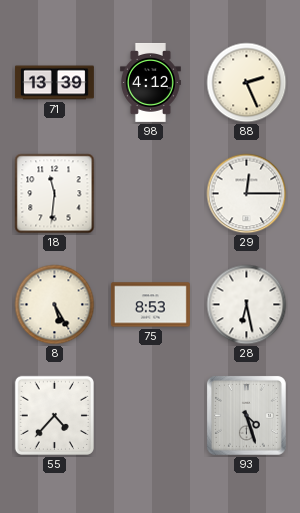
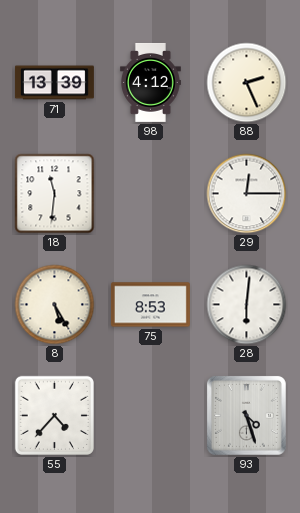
28: 6:28 -> 6:01
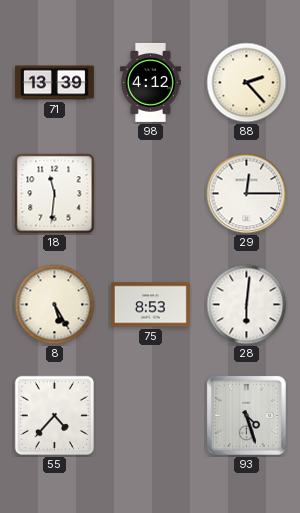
88: 2:26 -> 2:23
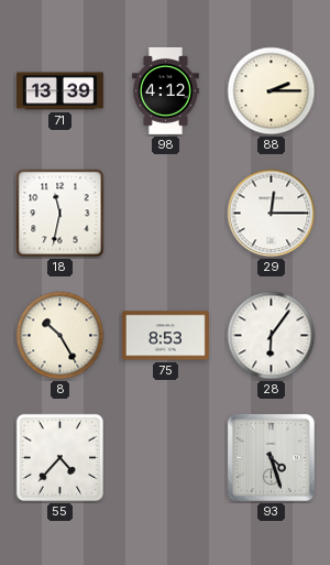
88: 2:23 -> 2:15
18: 11:31 -> 11:32
8: 5:25 -> 10:25
28: 6:01 -> 6:06
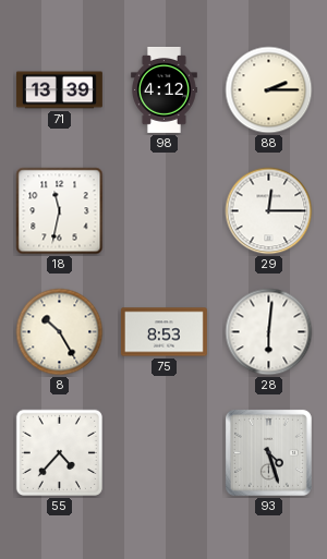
28: 6:06 -> 6:01
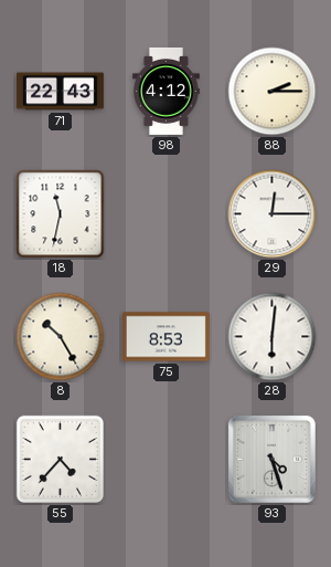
71: 13:39 -> 22:43
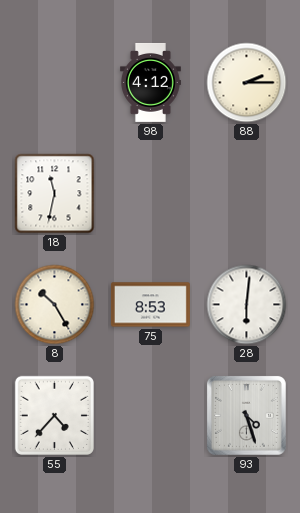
71: 22:43 -> none
29: 12:15 -> none
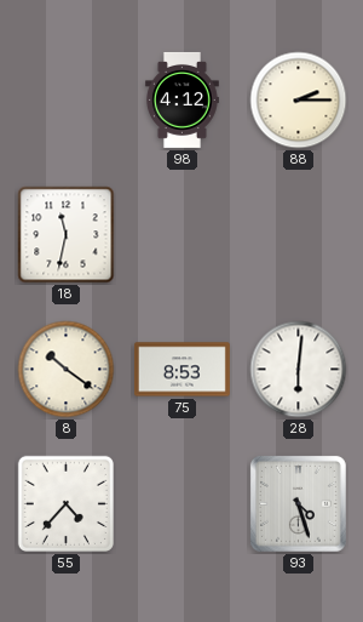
8: 10:25 -> 10:21
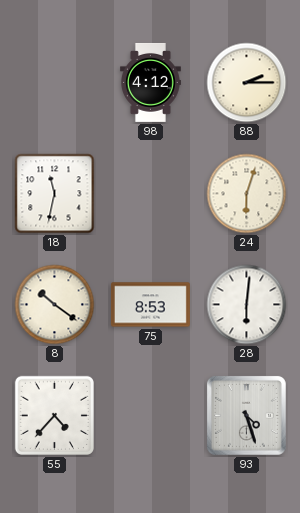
24: none -> 6:03
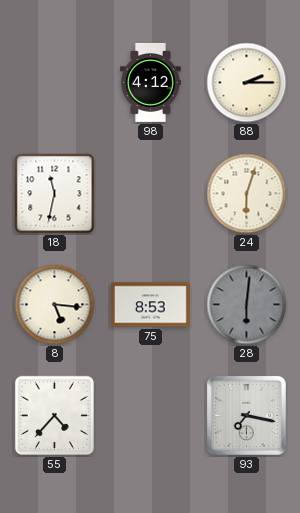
8: 10:21 -> 5:16
28 dial: white -> grey
93: 4:27 -> 7:17
